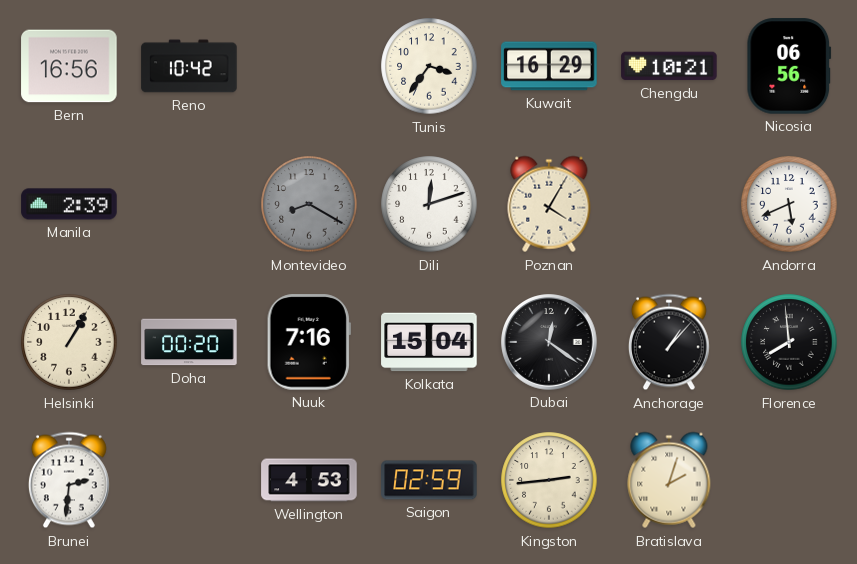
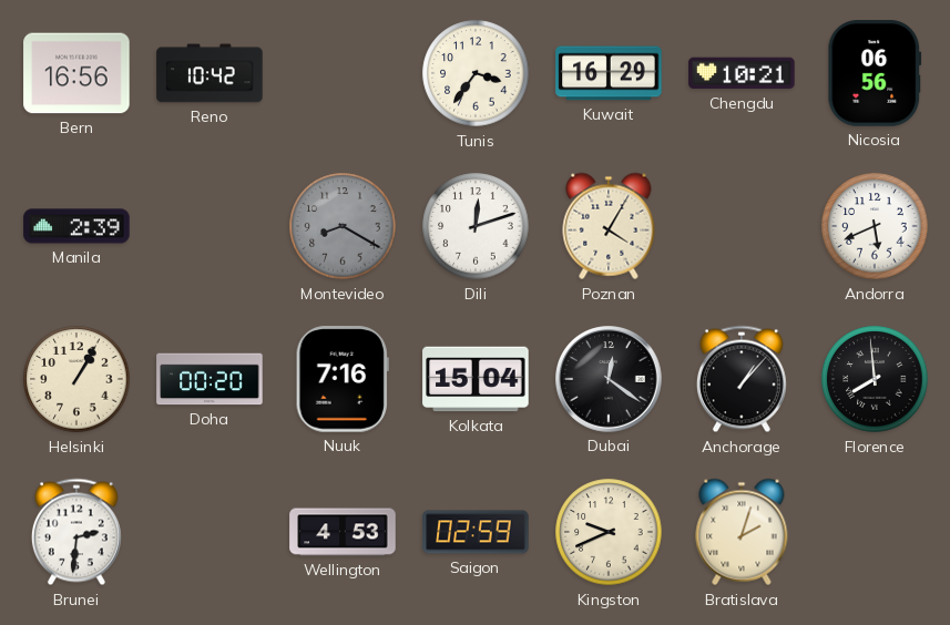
Kingston: 2:44 -> 9:41
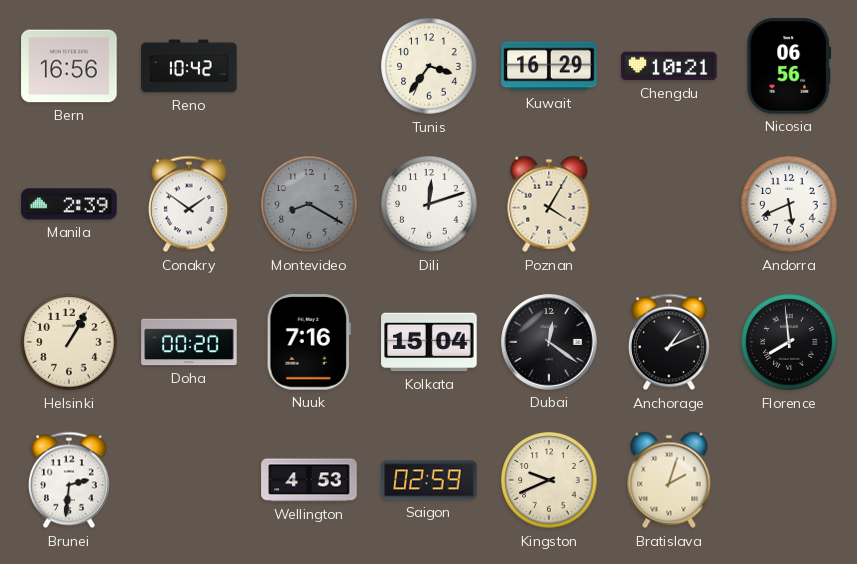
Conakry: none -> 1:51
Anchorage: 1:07 -> 1:11
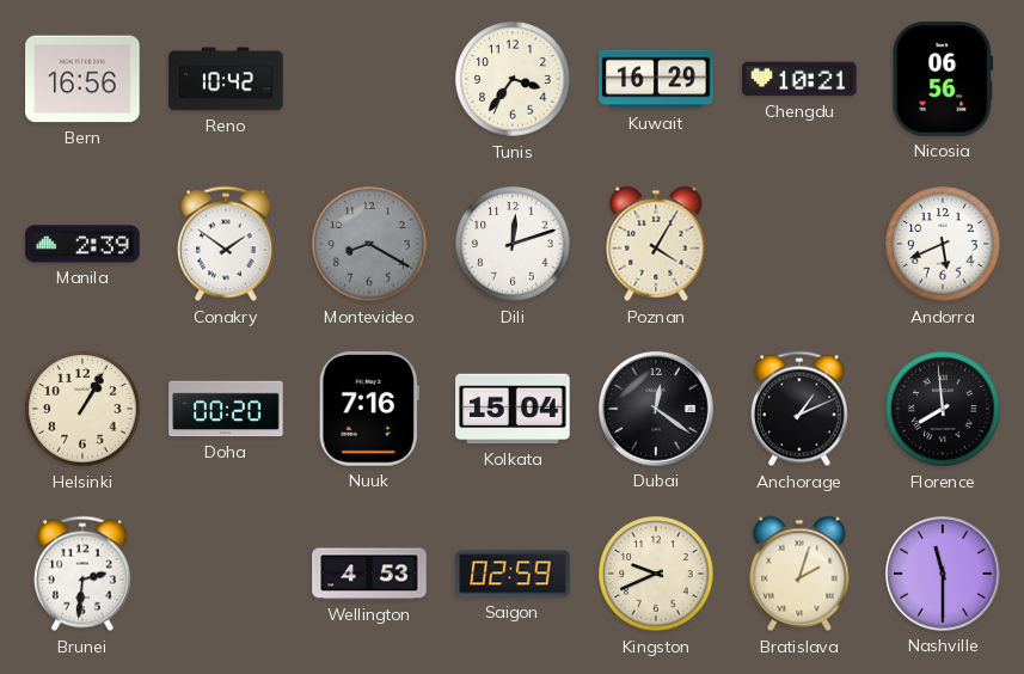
Nashville: none -> 11:30
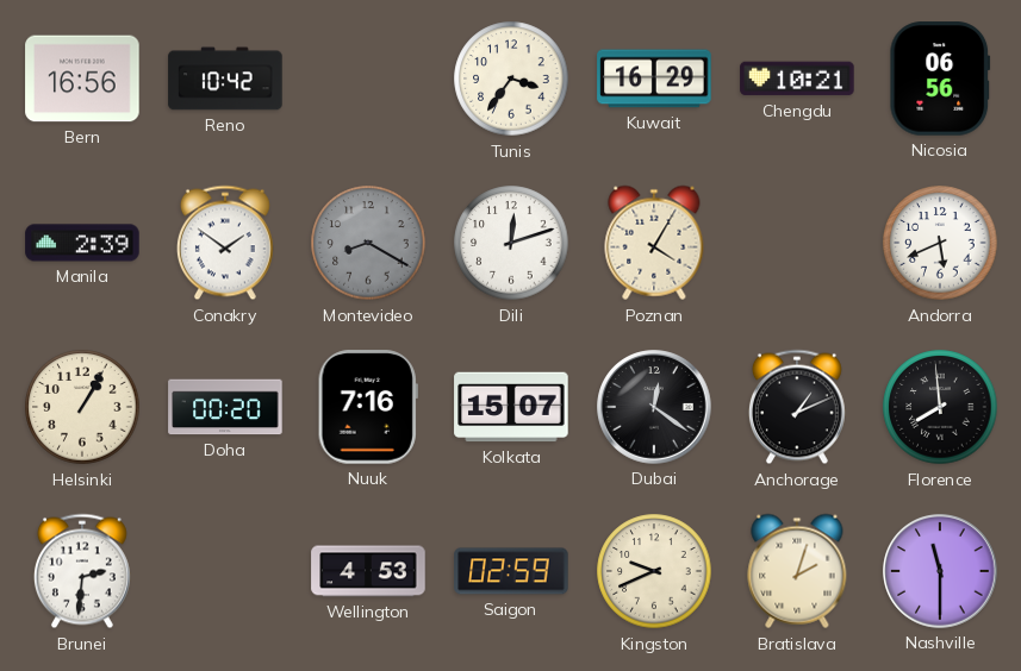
Kolkata: 15:04 -> 15:07
